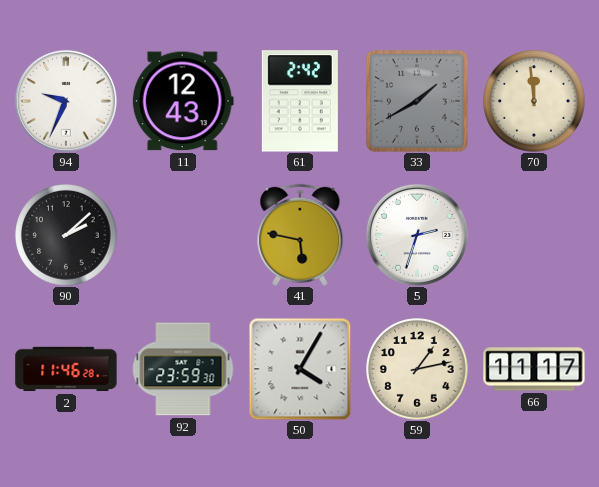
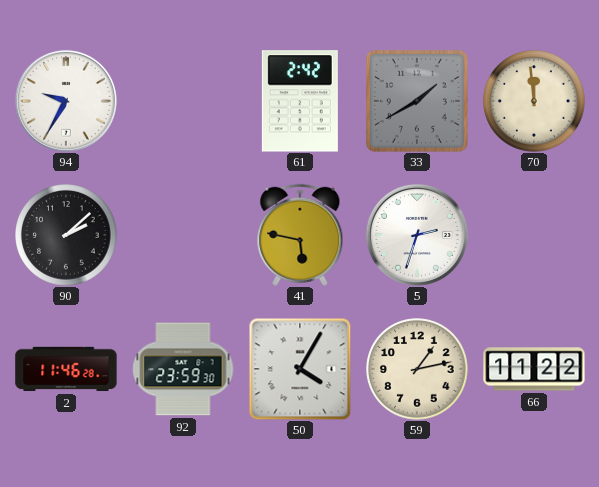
94: 9:34 -> 9:35
11: 12:43 -> none
66: 11:17 -> 11:22
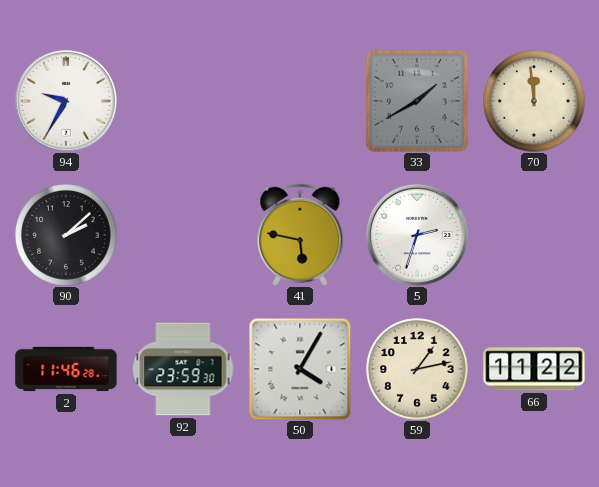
61: 2:42 -> none
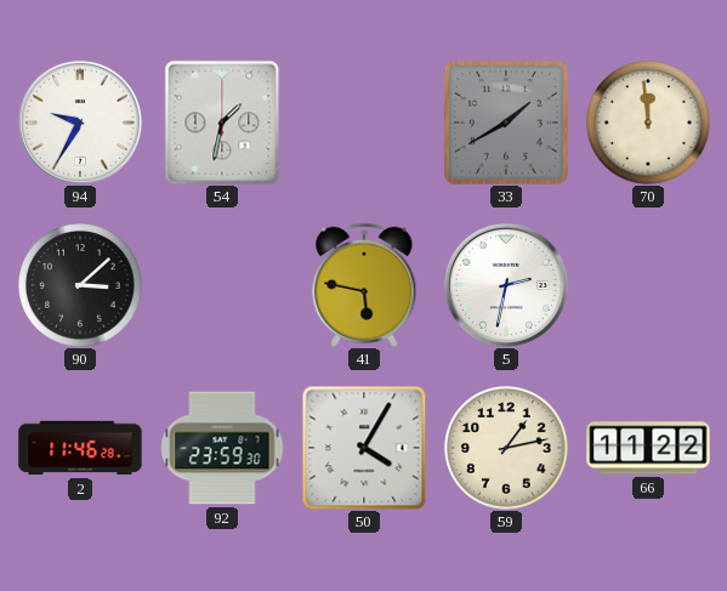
54: none -> 1:32
90: 2:08 -> 3:08
5: 2:33 -> 2:32
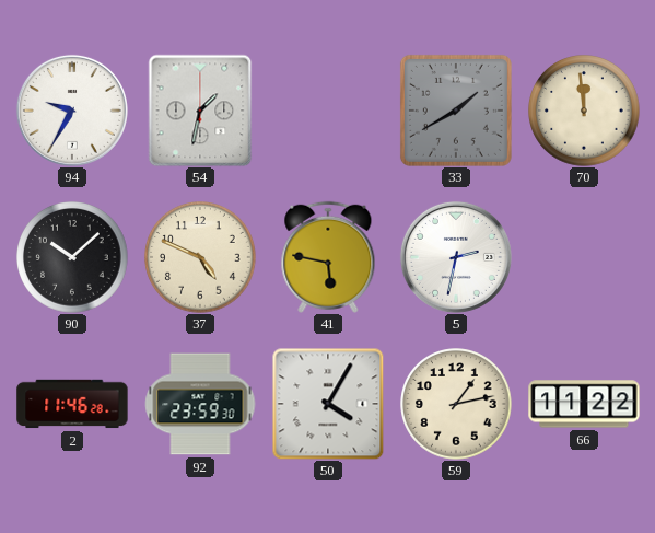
90: 3:08 -> 10:08
37: none -> 4:49
